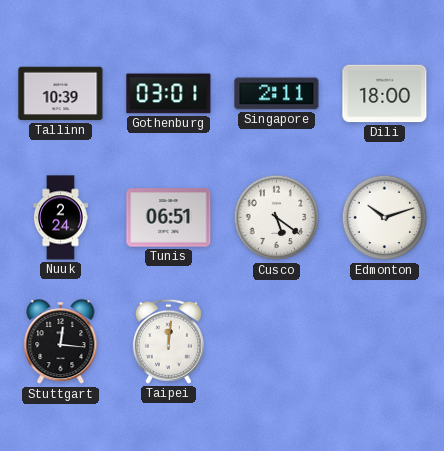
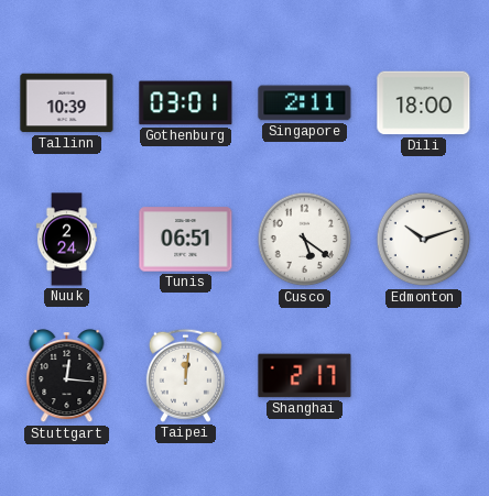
Shanghai: none -> 2:17
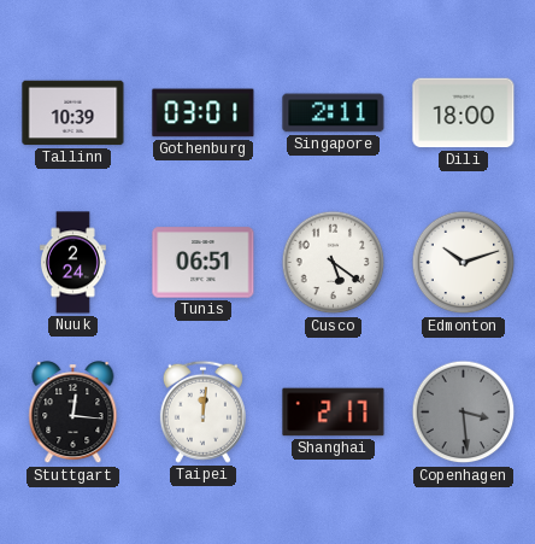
Copenhagen: none -> 3:29
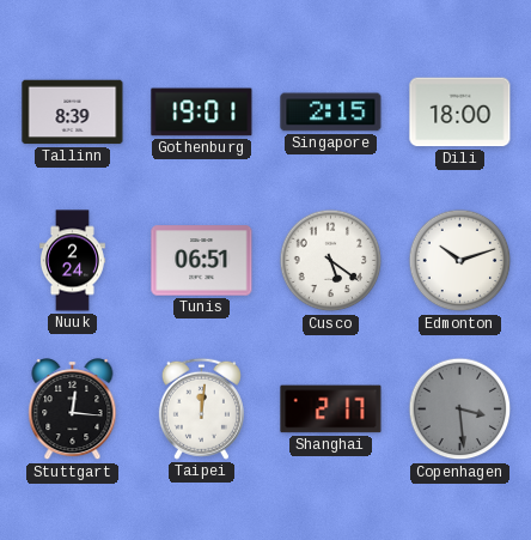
Tallinn: 10:39 -> 8:39
Gothenburg: 03:01 -> 19:01
Singapore: 2:11 -> 2:15
